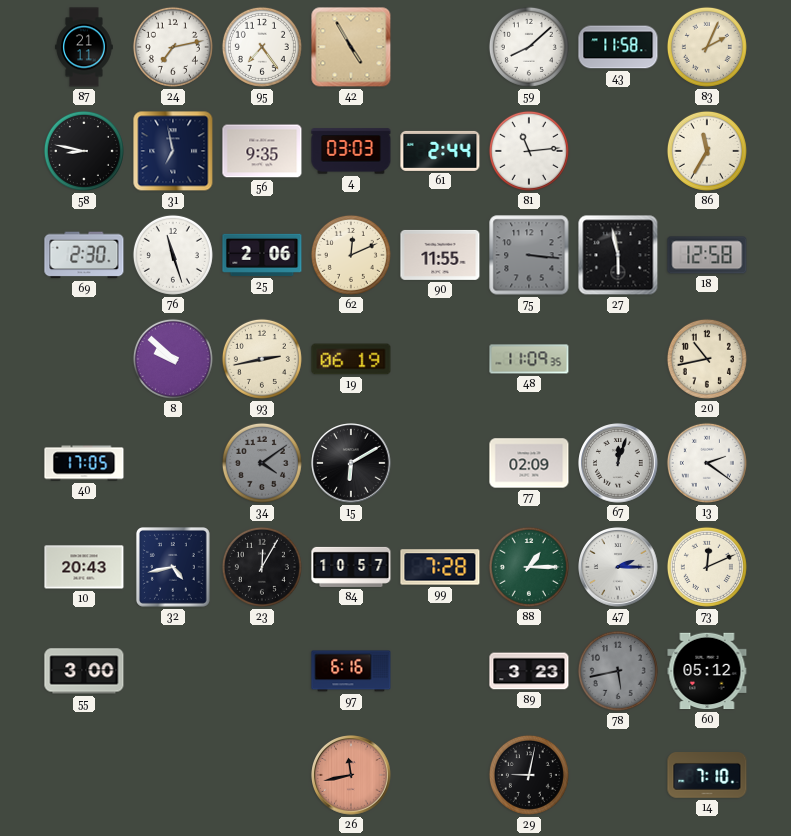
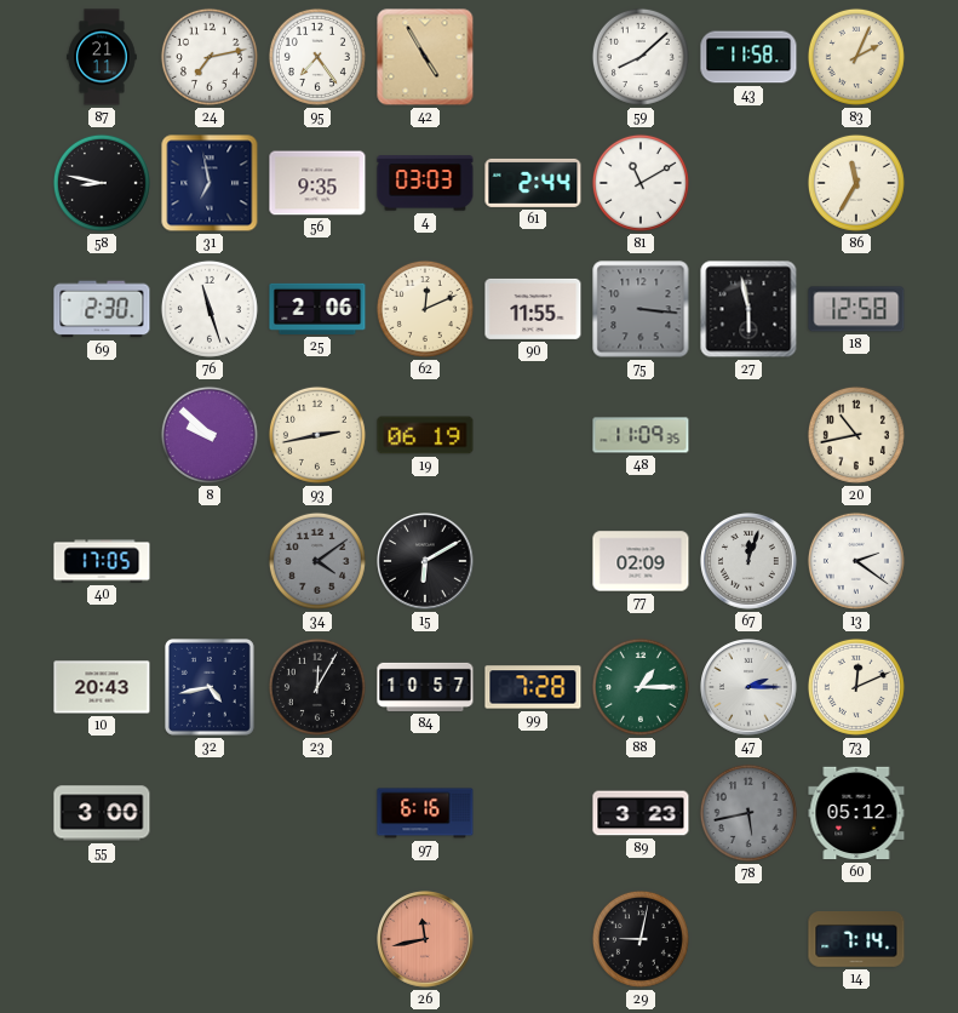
81: 11:14 -> 11:10
14: 7:10 -> 7:14
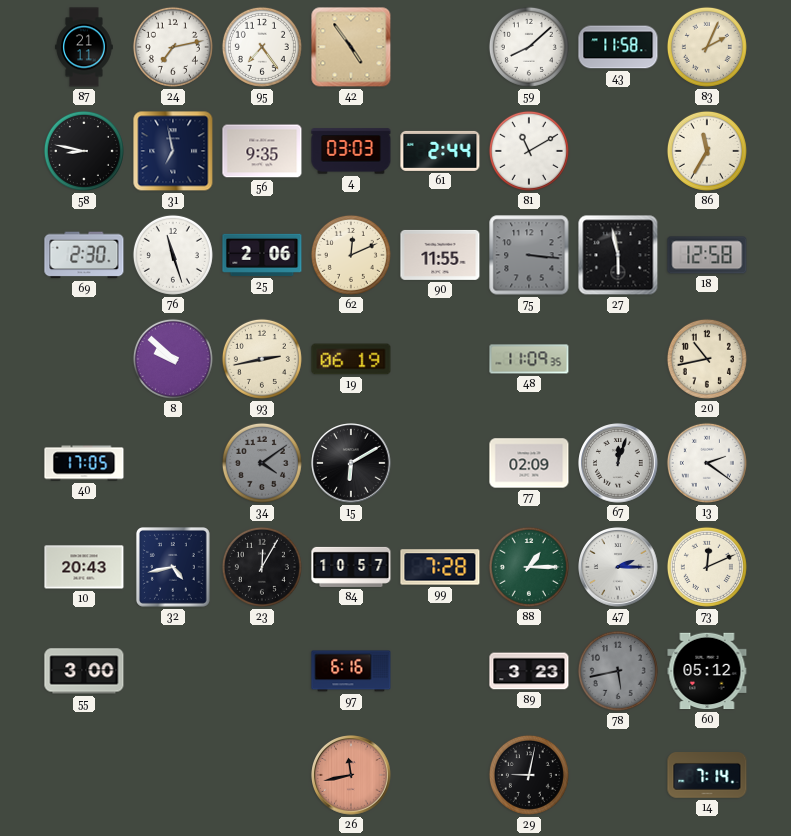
42: 4:55 -> 4:54
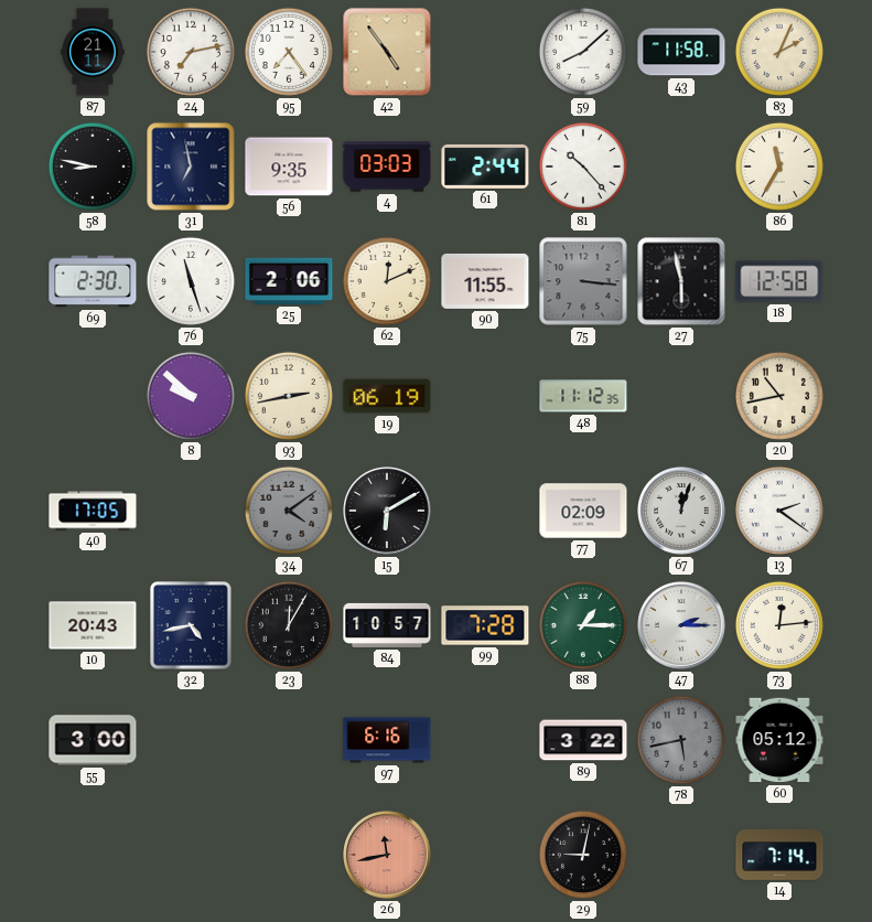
81: 11:10 -> 10:23
48: 11:09 -> 11:12
73: 12:11 -> 12:14
89: 3:23 -> 3:22
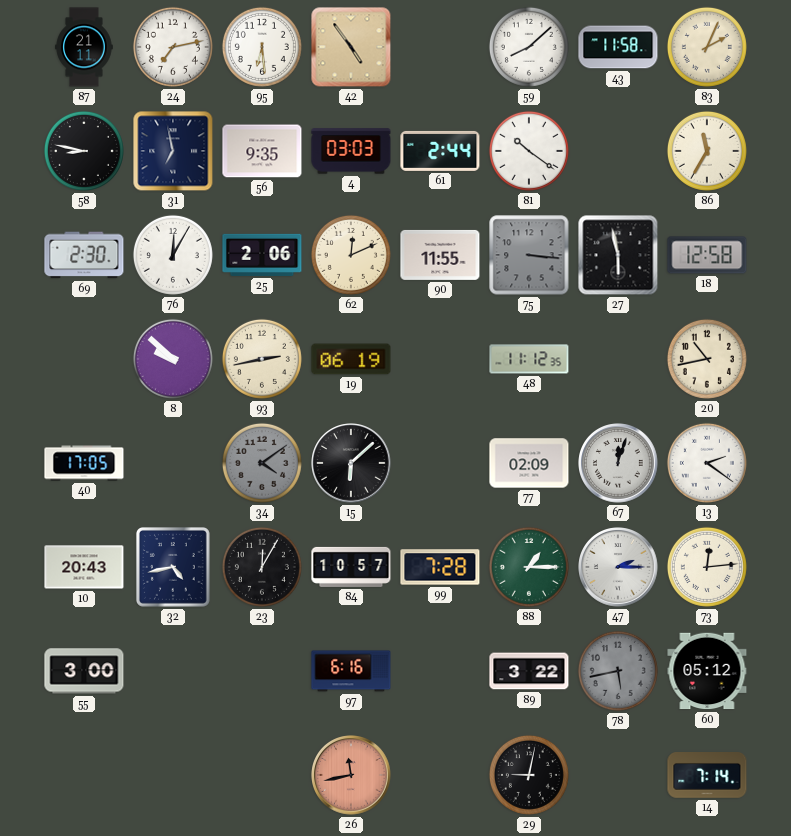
95: 7:24 -> 6:29
81: 10:23 -> 10:21
76: 11:27 -> 12:05
15: 6:10 -> 6:08
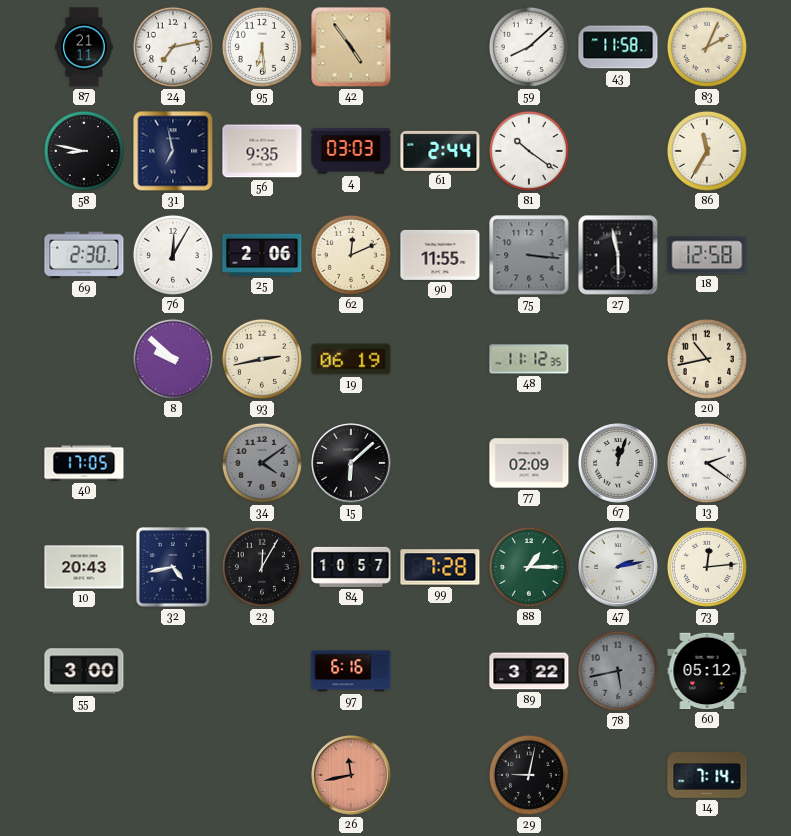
47: 2:15 -> 2:13
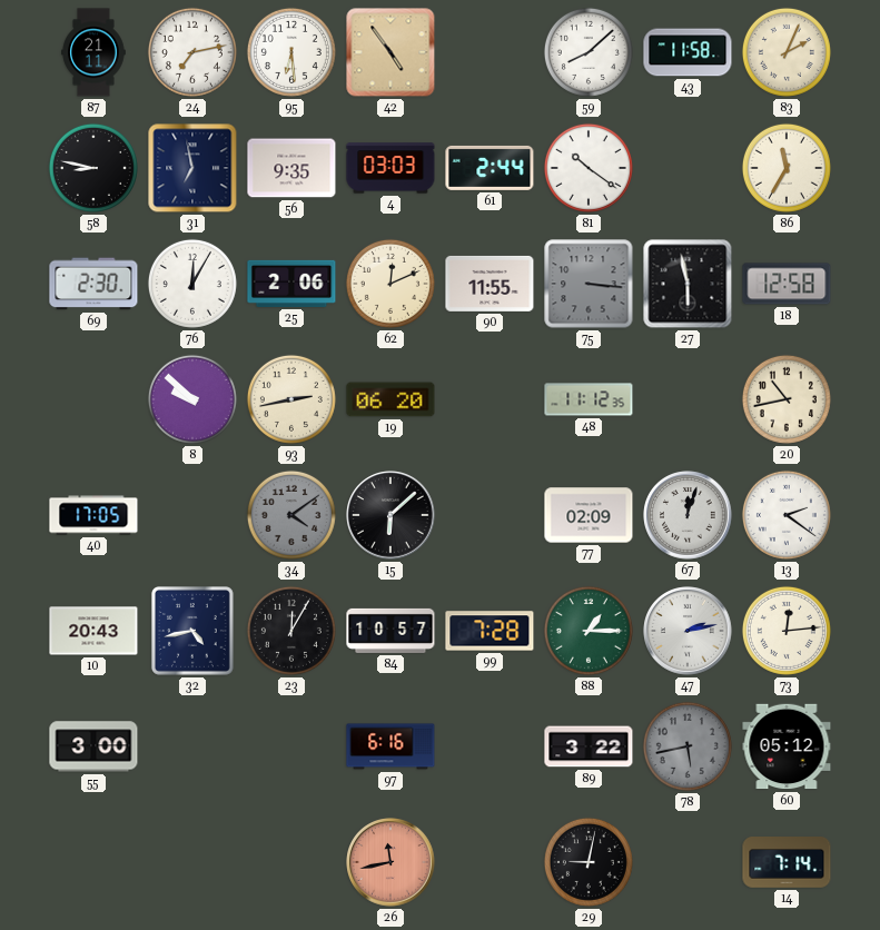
19: 06:19 -> 06:20
